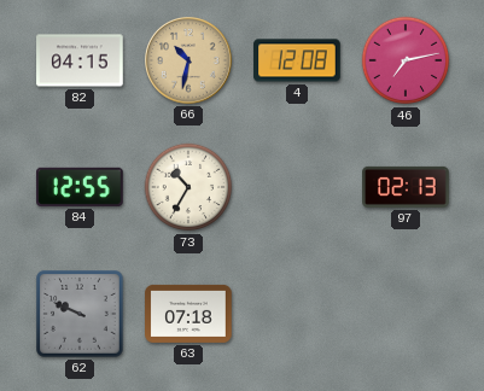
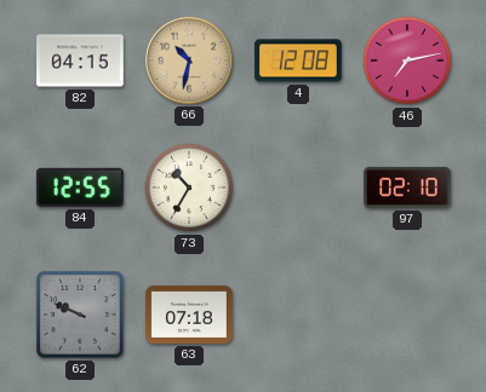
97: 02:13 -> 02:10
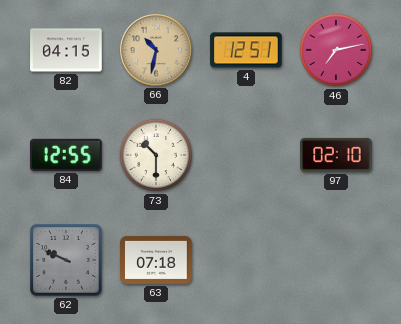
4: 12:08 -> 12:51
73: 10:35 -> 10:30
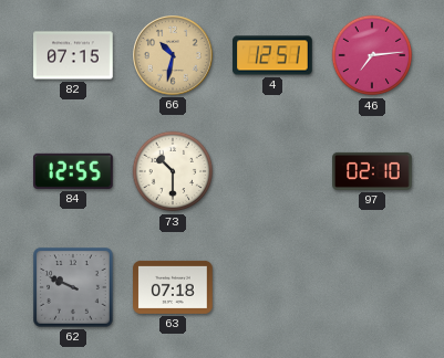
82: 04:15 -> 07:15
46: 7:13 -> 7:14
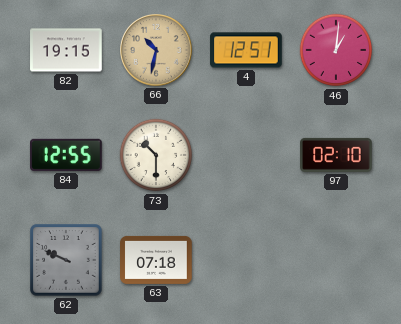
82: 07:15 -> 19:15
46: 7:14 -> 1:01
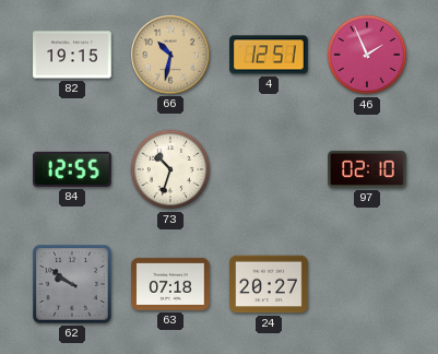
46: 1:01 -> 1:56
73: 10:30 -> 10:33
62: 9:49 -> 9:51
24: none -> 20:27
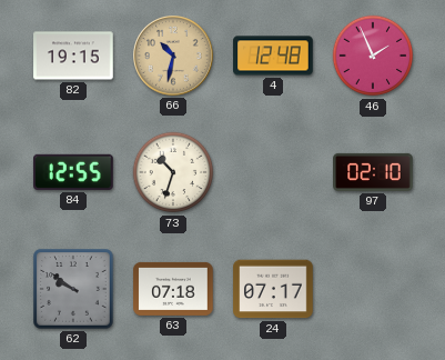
4: 12:51 -> 12:48
24: 20:27 -> 07:17
